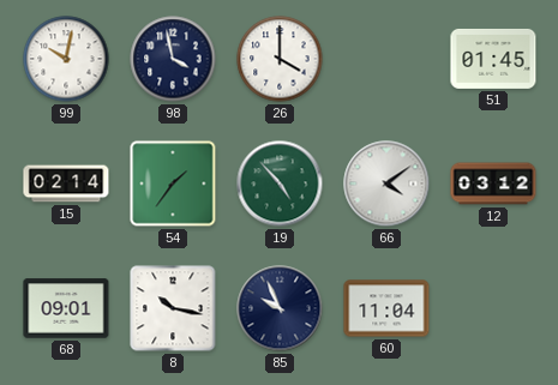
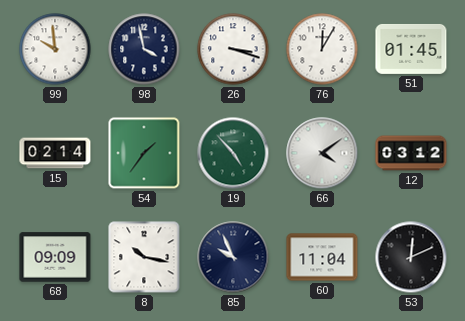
99: 10:02 -> 9:59
26: 4:00 -> 3:18
76: none -> 12:05
68: 09:01 -> 09:09
53: none -> 12:11
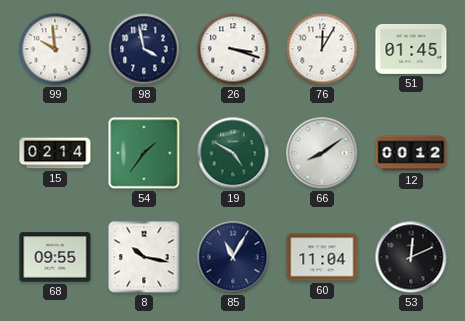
19: 4:53 -> 4:50
66: 4:09 -> 8:09
12: 03:12 -> 00:12
68: 09:09 -> 09:55
85: 9:56 -> 11:05
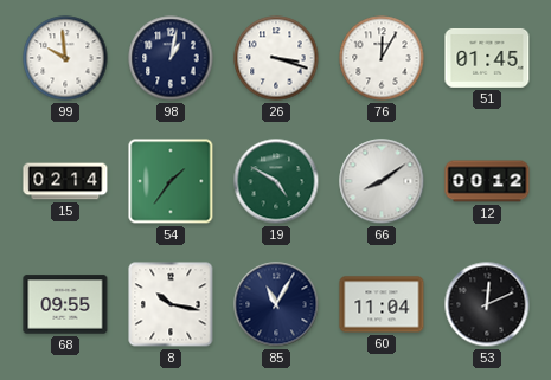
98: 3:58 -> 1:02
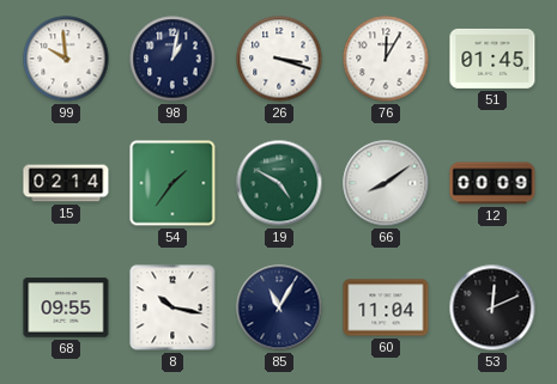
12: 00:12 -> 00:09
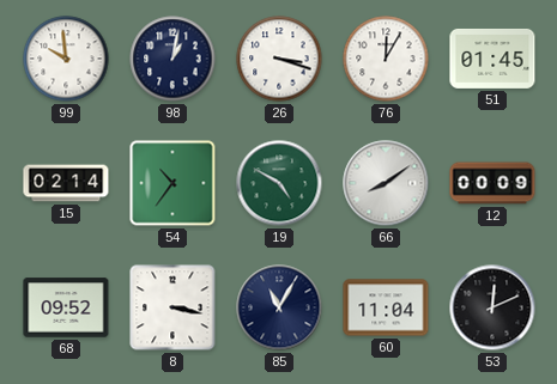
54: 1:36 -> 10:36
68: 09:55 -> 09:52
8: 10:17 -> 3:17
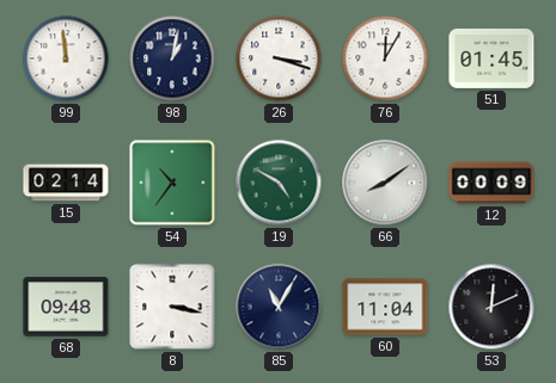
99: 9:59 -> 11:59
68: 09:52 -> 09:48
